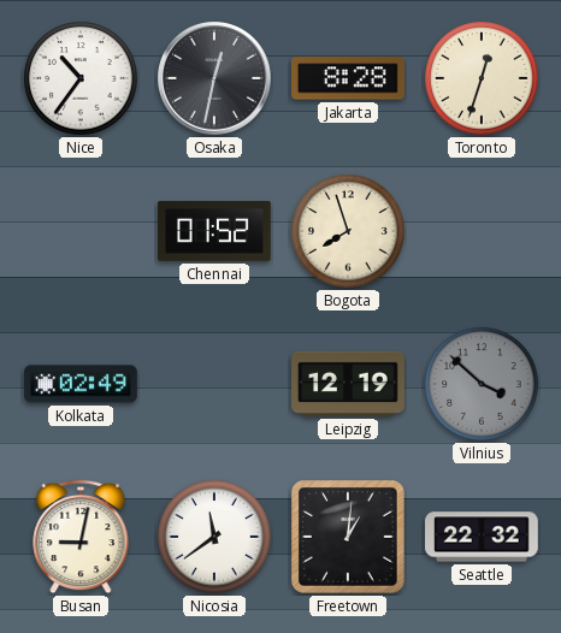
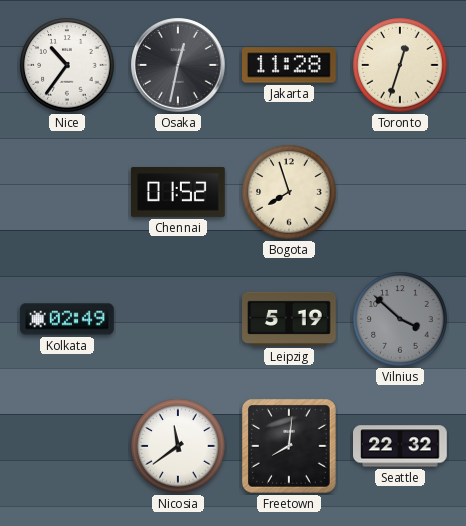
Jakarta: 8:28 -> 11:28
Leipzig: 12:19 -> 5:19
Busan: 9:02 -> none
Freetown: 1:01 -> 8:01
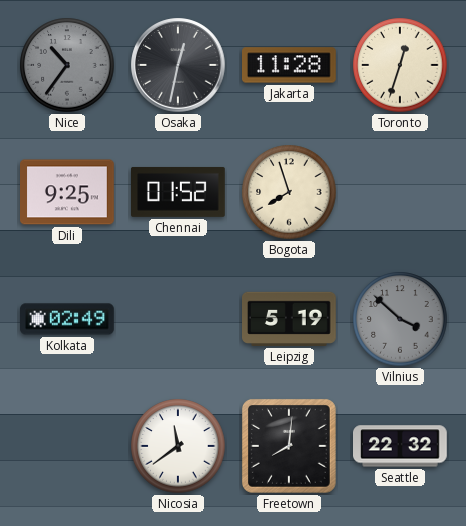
Nice dial: white -> grey
Dili: none -> 9:25
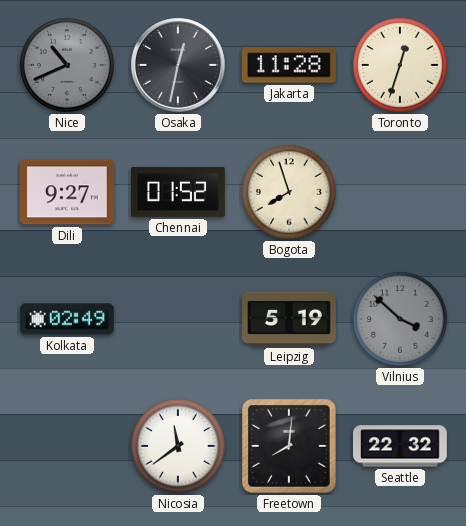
Nice: 10:36 -> 10:41
Dili: 9:25 -> 9:27
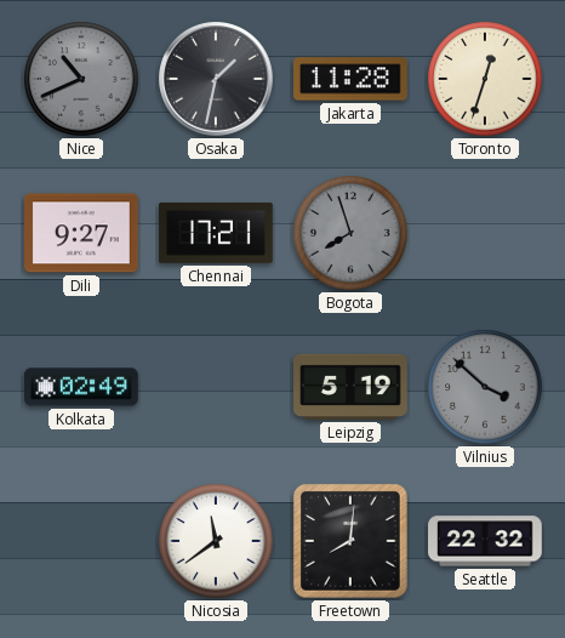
Osaka: 12:32 -> 1:32
Chennai: 01:52 -> 17:21
Bogota dial: cream -> grey
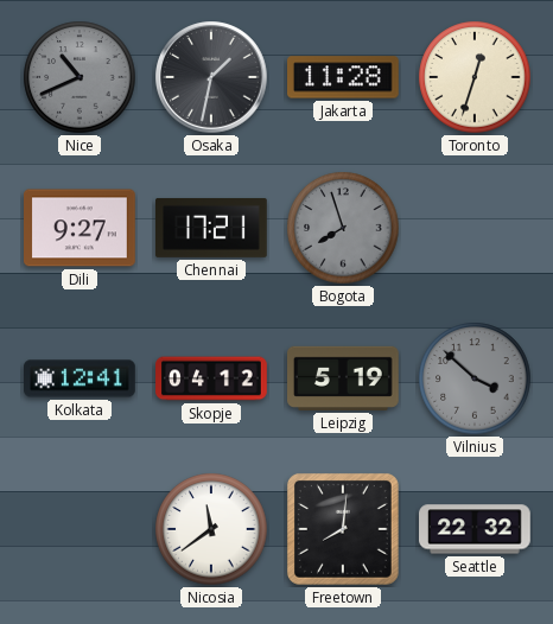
Kolkata: 02:49 -> 12:41
Skopje: none -> 04:12
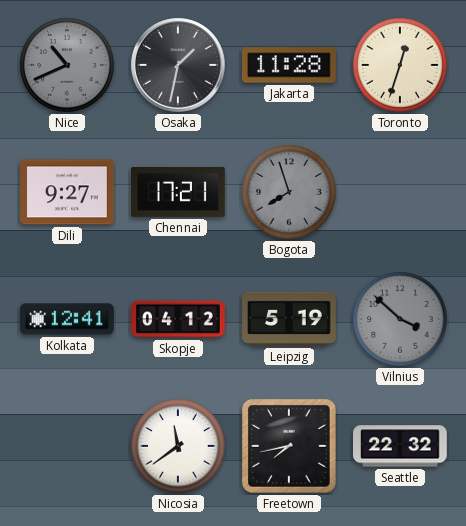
Freetown: 8:01 -> 7:43
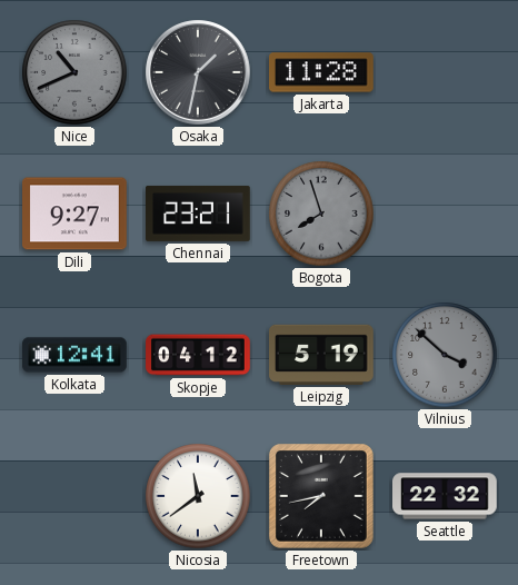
Toronto: 12:33 -> none
Chennai: 17:21 -> 23:21
